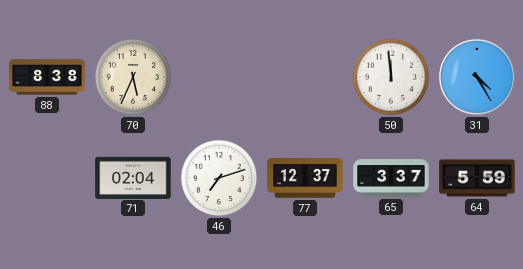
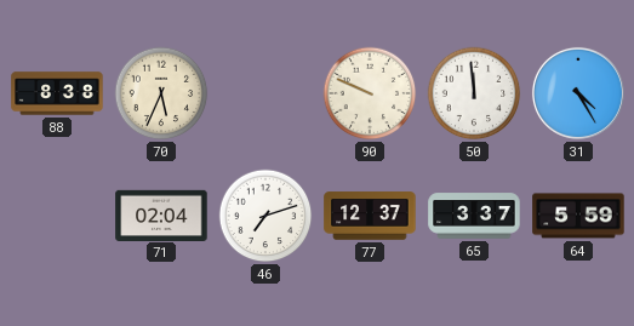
90: none -> 9:49
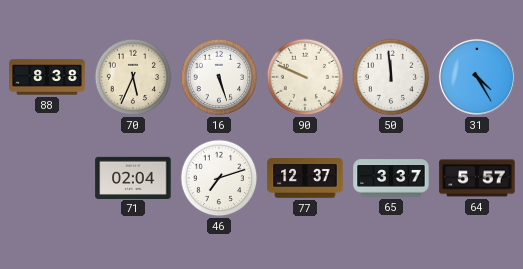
16: none -> 5:27
64: 5:59 -> 5:57
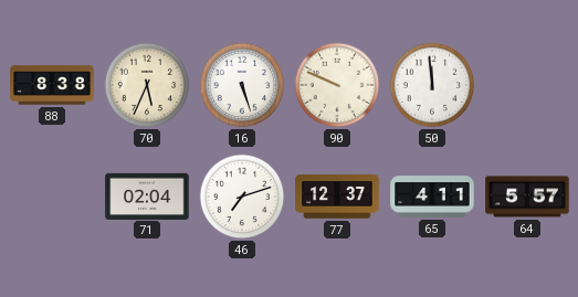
31: 4:25 -> none
65: 3:37 -> 4:11
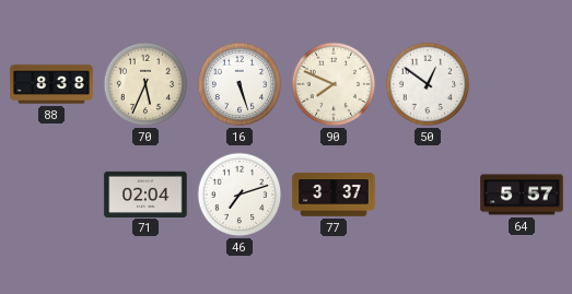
90: 9:49 -> 7:49
50: 11:59 -> 12:51
77: 12:37 -> 3:37
65: 4:11 -> none
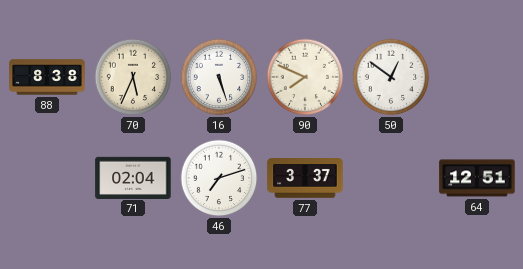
64: 5:57 -> 12:51
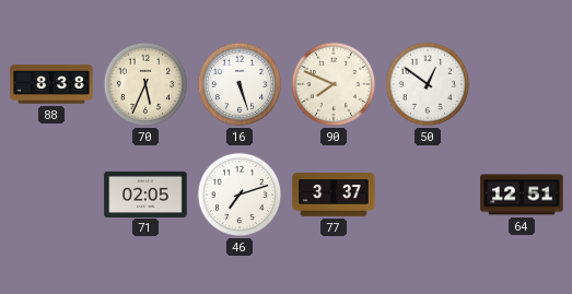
71: 02:04 -> 02:05
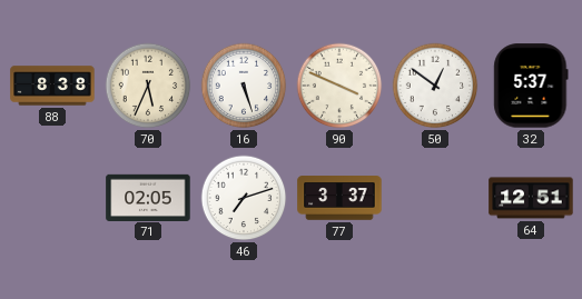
90: 7:49 -> 3:49
32: none -> 5:37
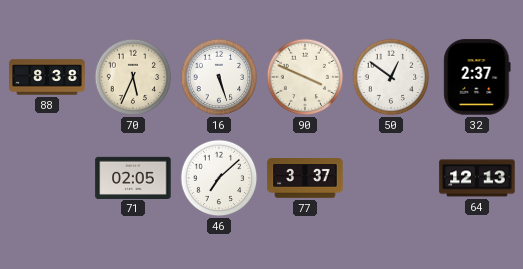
32: 5:37 -> 2:37
46: 7:12 -> 7:08
64: 12:51 -> 12:13
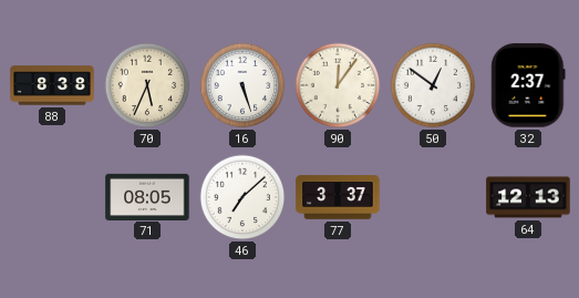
90: 3:49 -> 12:06
71: 02:05 -> 08:05
